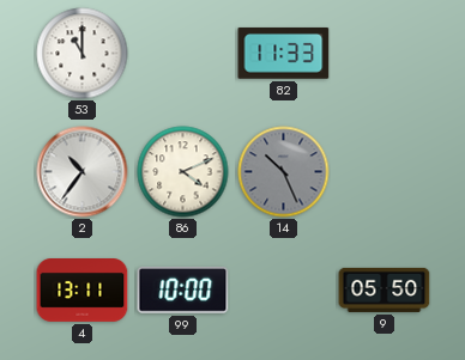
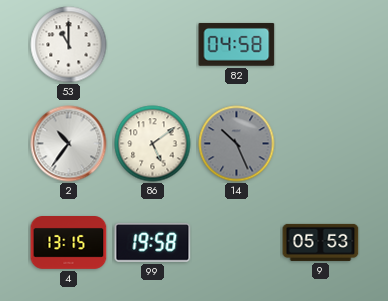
82: 11:33 -> 04:58
86: 4:11 -> 5:09
4: 13:11 -> 13:15
99: 10:00 -> 19:58
9: 05:50 -> 05:53
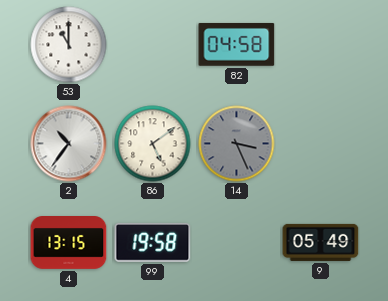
14: 10:26 -> 3:26
9: 05:53 -> 05:49
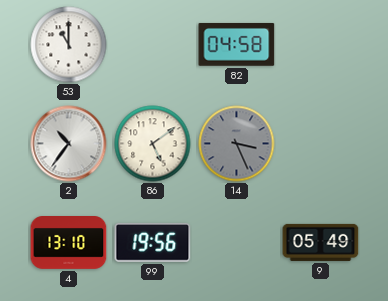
4: 13:15 -> 13:10
99: 19:58 -> 19:56
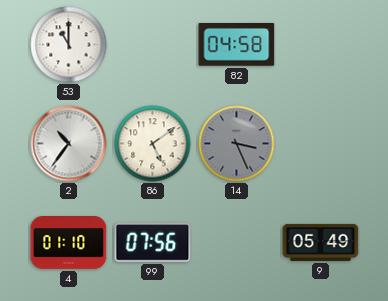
4: 13:10 -> 01:10
99: 19:56 -> 07:56
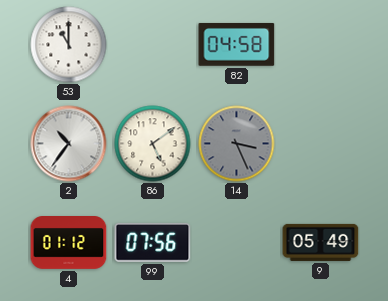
4: 01:10 -> 01:12
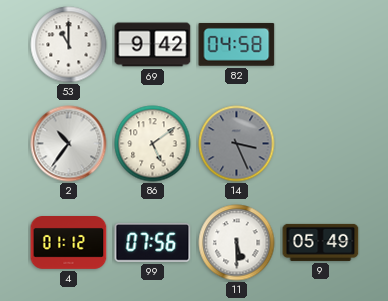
69: none -> 9:42
11: none -> 5:30
